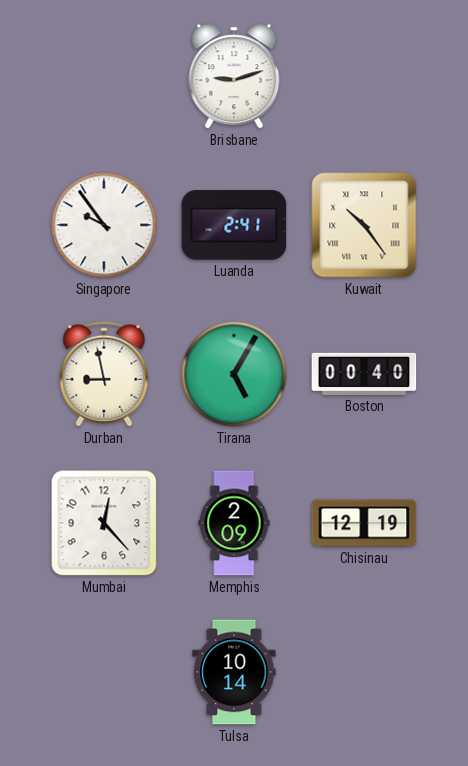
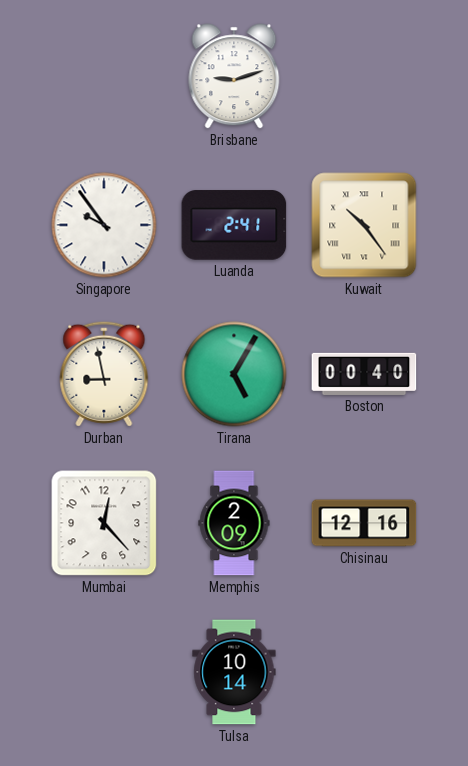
Chisinau: 12:19 -> 12:16
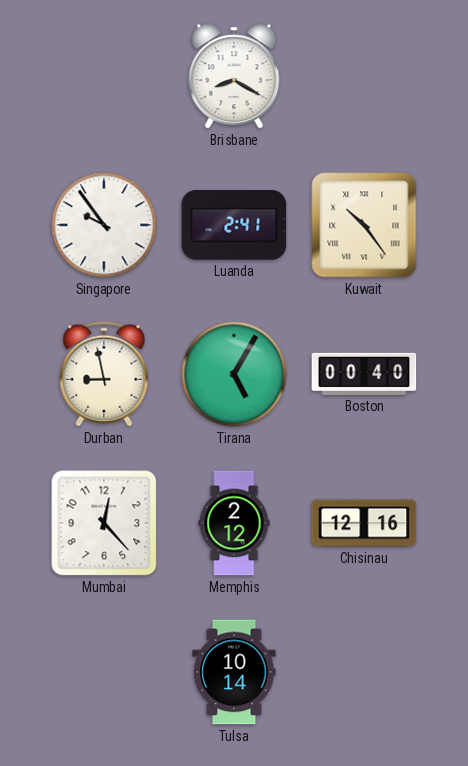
Brisbane: 9:12 -> 8:20
Memphis: 2:09 -> 2:12
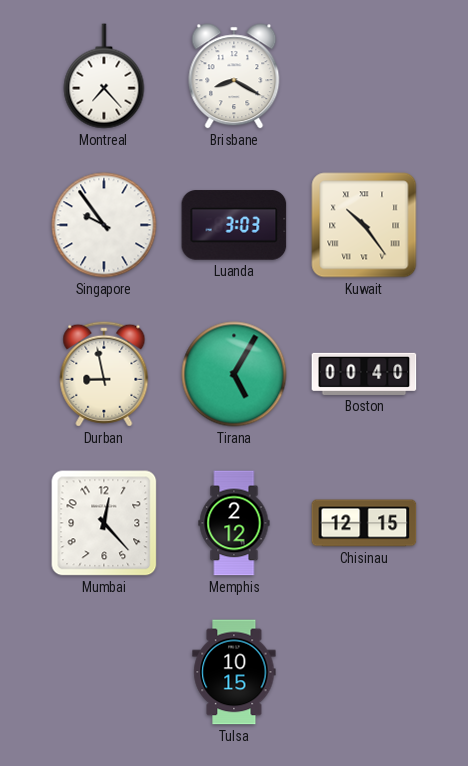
Montreal: none -> 7:23
Luanda: 2:41 -> 3:03
Chisinau: 12:16 -> 12:15
Tulsa: 10:14 -> 10:15
